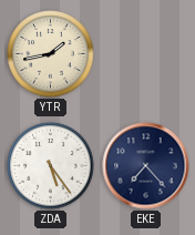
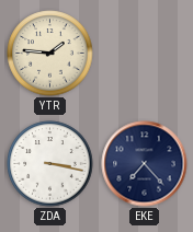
YTR: 1:43 -> 1:46
ZDA: 5:24 -> 3:17
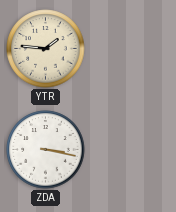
EKE: 7:23 -> none
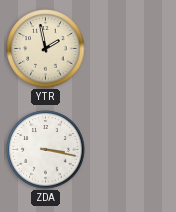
YTR: 1:46 -> 1:58
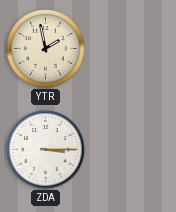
ZDA: 3:17 -> 3:15
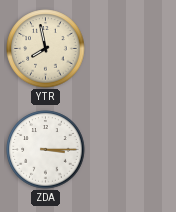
YTR: 1:58 -> 7:58
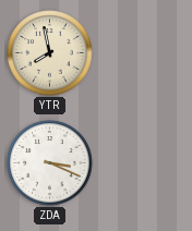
ZDA: 3:15 -> 3:19
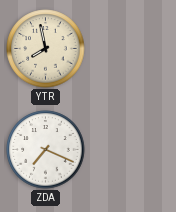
ZDA: 3:19 -> 7:19
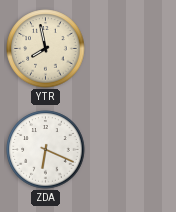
ZDA: 7:19 -> 6:19
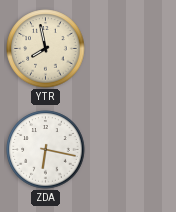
ZDA: 6:19 -> 6:17
